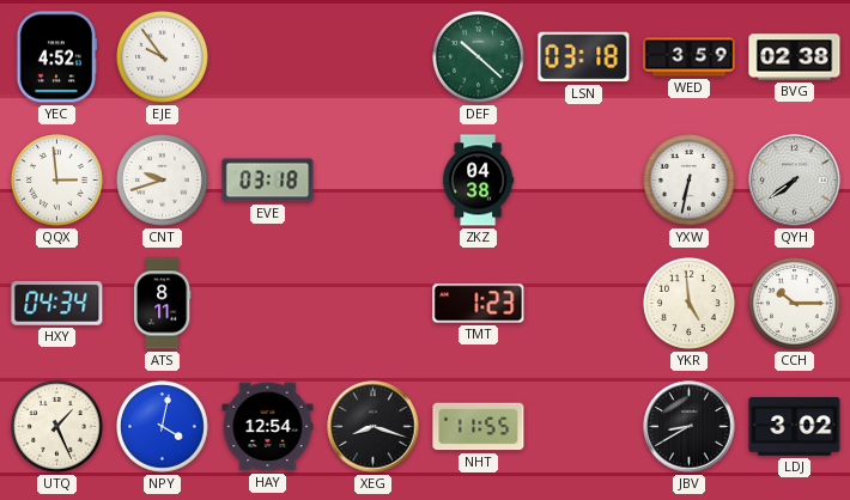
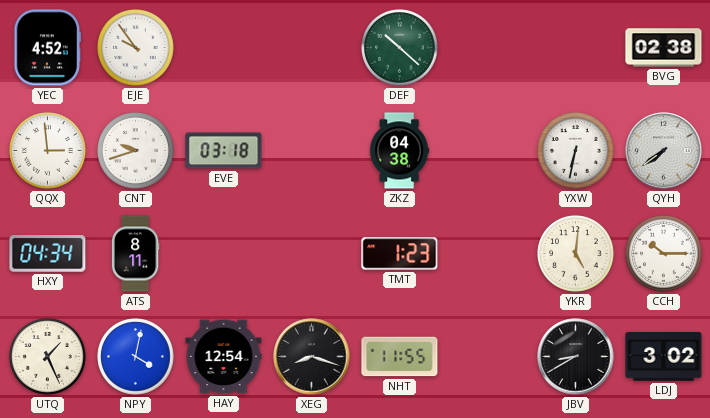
LSN: 03:18 -> none
WED: 3:59 -> none
YKR: 4:59 -> 5:01
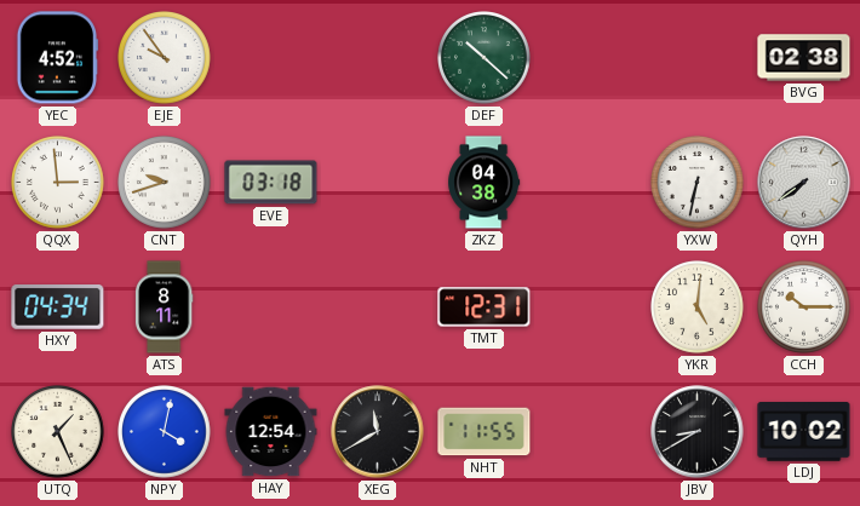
TMT: 1:23 -> 12:31
XEG: 8:18 -> 11:40
LDJ: 3:02 -> 10:02
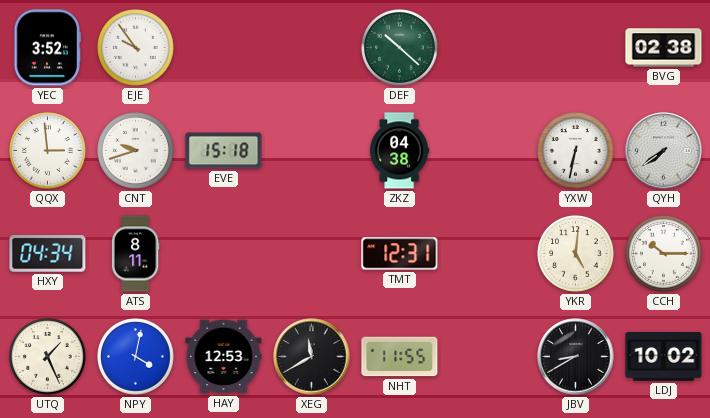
YEC: 4:52 -> 3:52
EVE: 03:18 -> 15:18
HAY: 12:54 -> 12:53
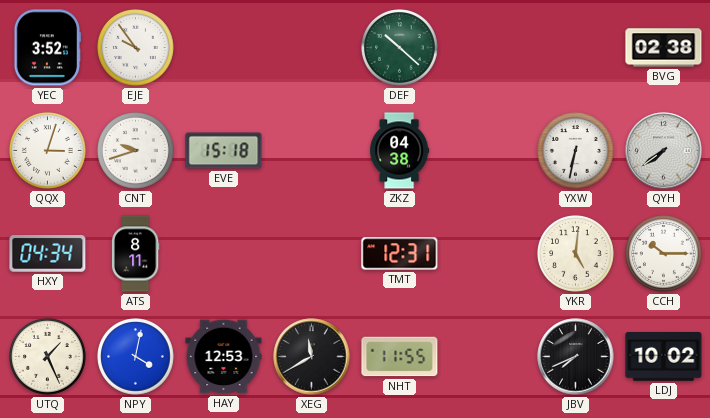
QQX: 2:59 -> 3:03
JBV: 8:40 -> 7:41
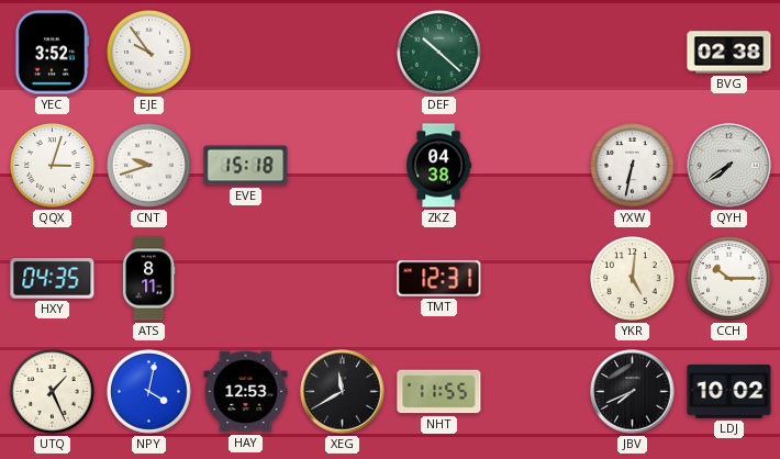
HXY: 04:34 -> 04:35
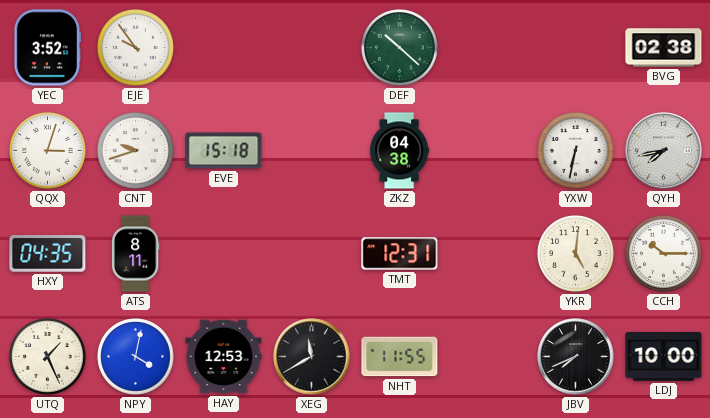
QYH: 7:39 -> 7:43
LDJ: 10:02 -> 10:00
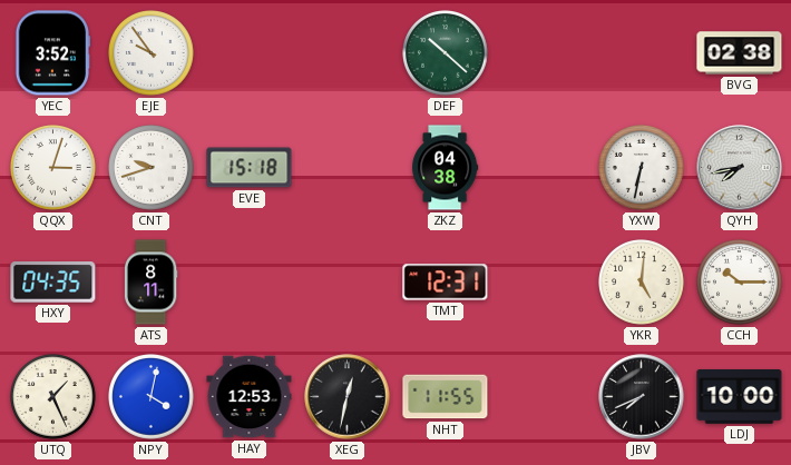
XEG: 11:40 -> 12:32
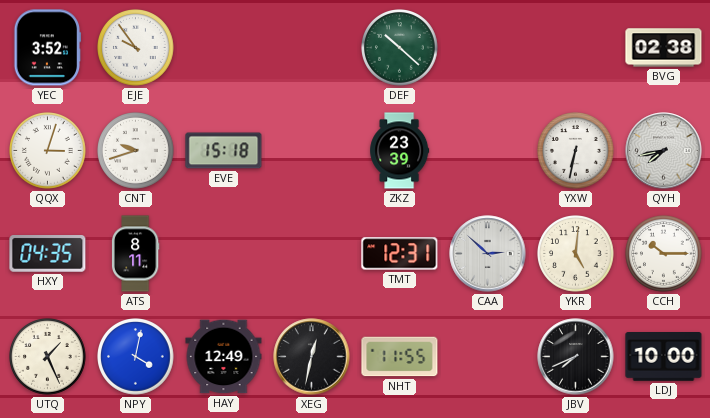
ZKZ: 04:38 -> 23:39
CAA: none -> 2:52
HAY: 12:53 -> 12:49
